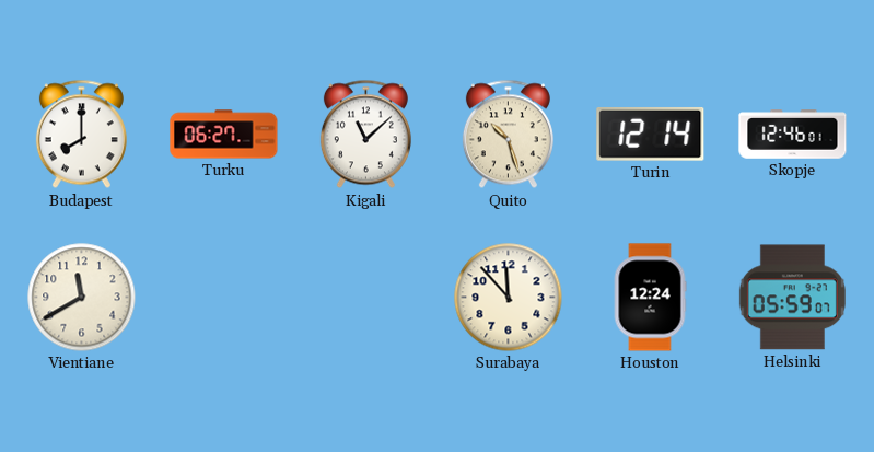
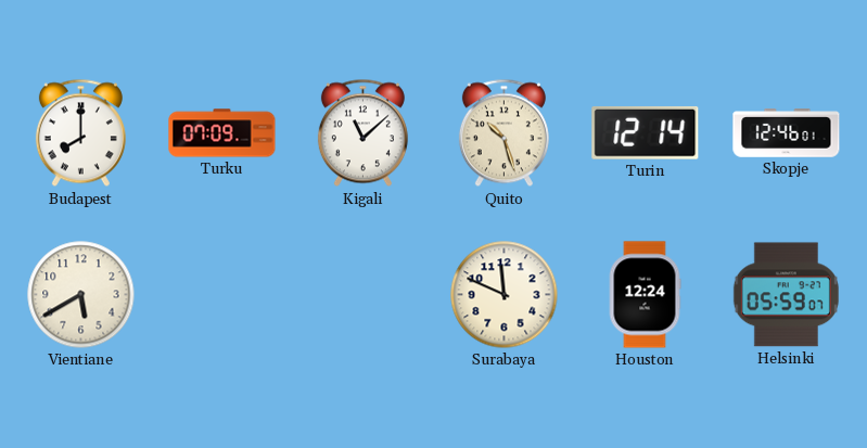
Turku: 06:27 -> 07:09
Vientiane: 11:40 -> 5:40
Surabaya: 11:53 -> 11:49
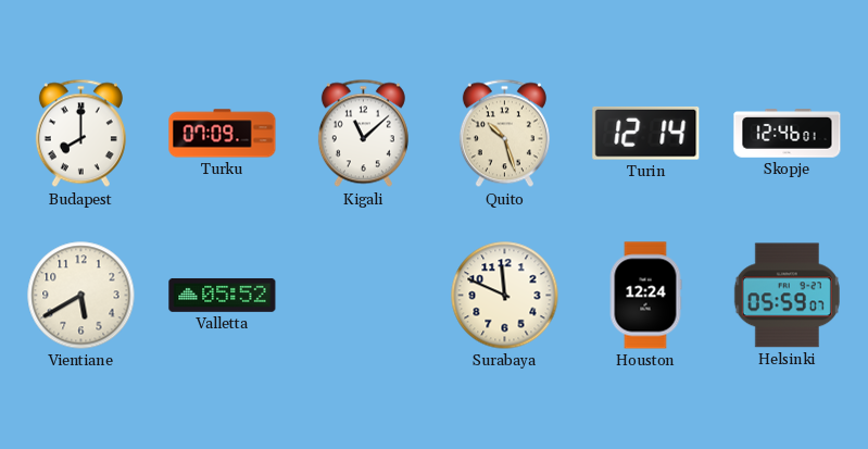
Valletta: none -> 05:52
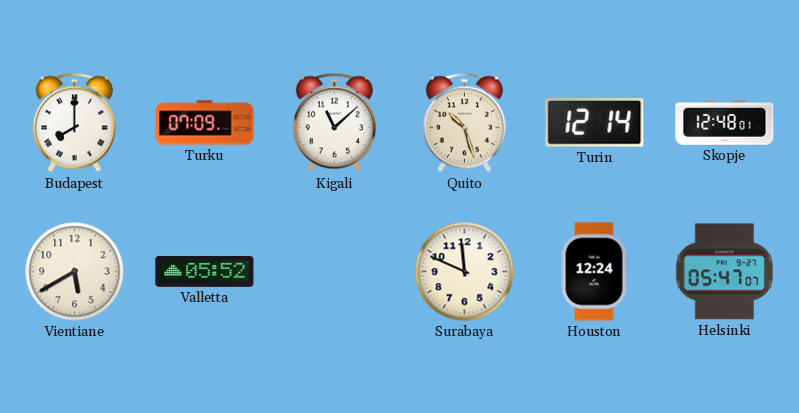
Skopje: 12:46 -> 12:48
Helsinki: 05:59 -> 05:47
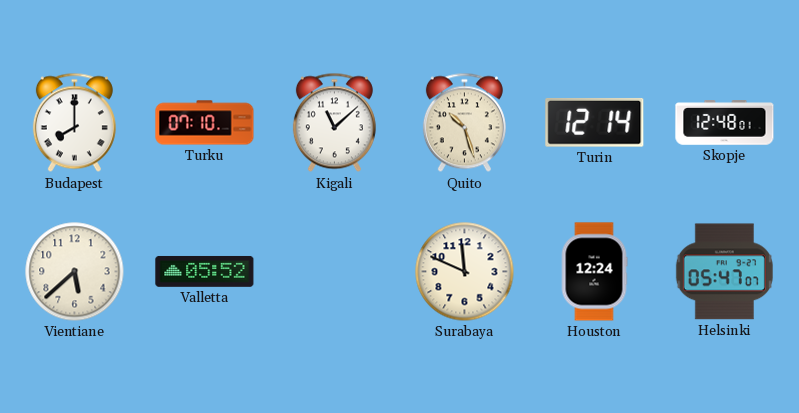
Turku: 07:09 -> 07:10
Vientiane: 5:40 -> 5:38
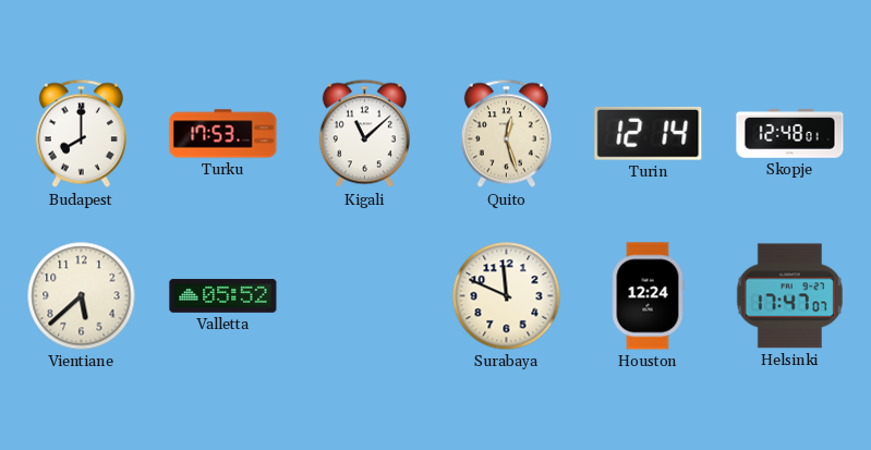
Turku: 07:10 -> 17:53
Quito: 10:27 -> 12:27
Helsinki: 05:47 -> 17:47
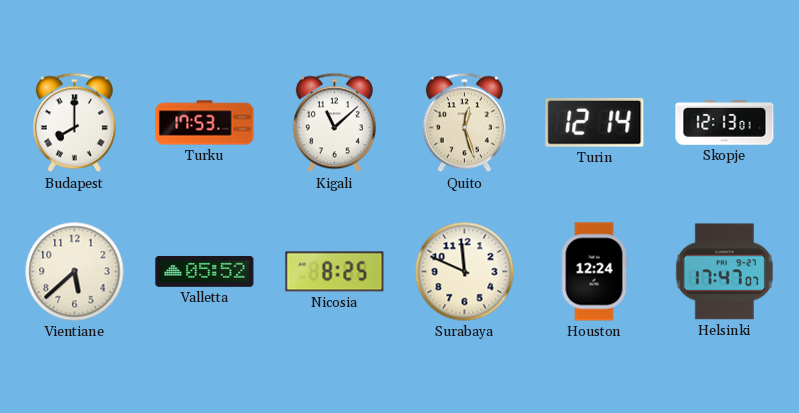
Skopje: 12:48 -> 12:13
Nicosia: none -> 8:25
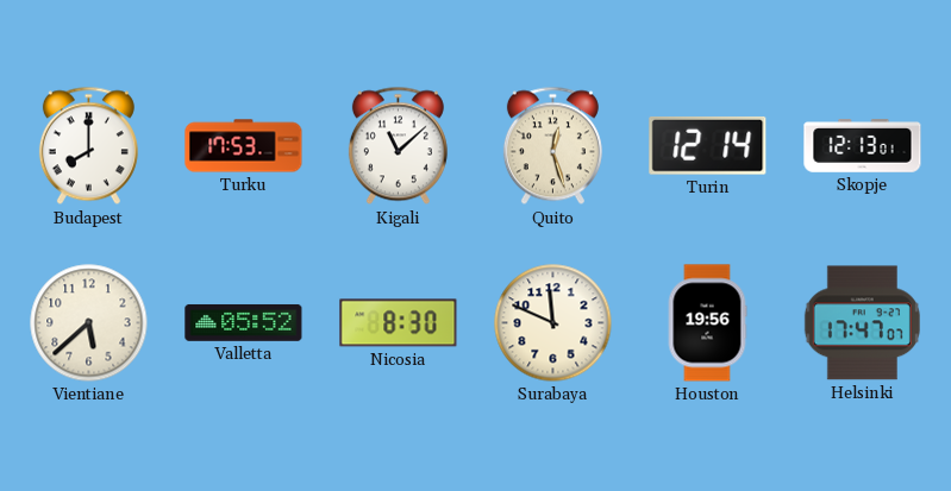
Nicosia: 8:25 -> 8:30
Houston: 12:24 -> 19:56
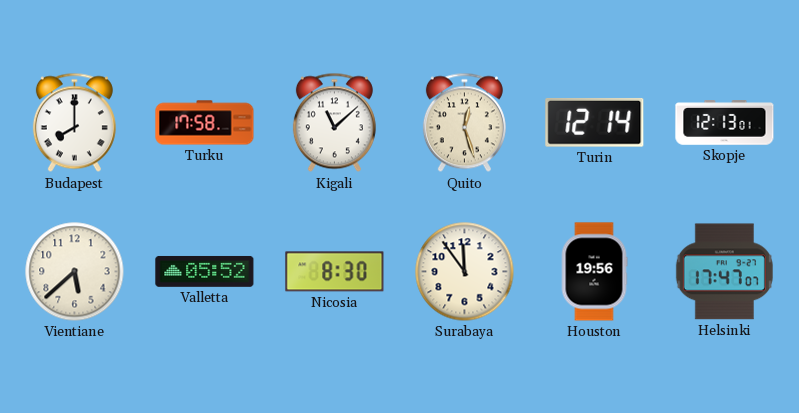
Turku: 17:53 -> 17:58
Surabaya: 11:49 -> 11:54
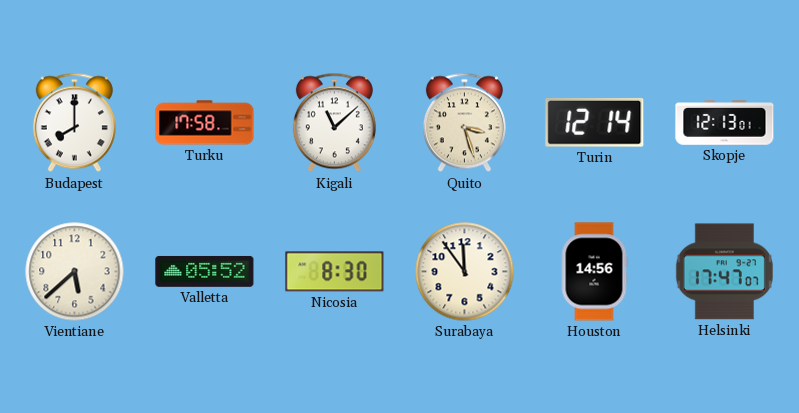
Quito: 12:27 -> 3:27
Houston: 19:56 -> 14:56
